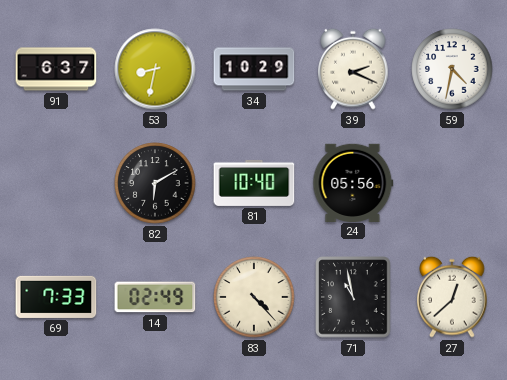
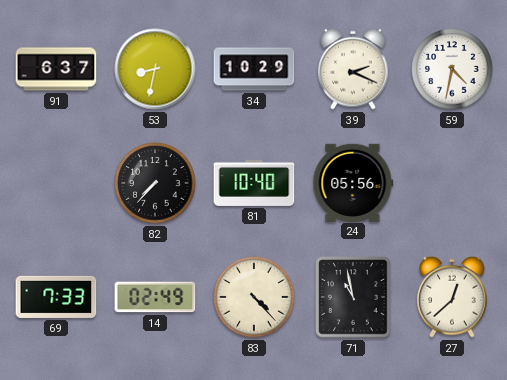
82: 6:10 -> 7:37
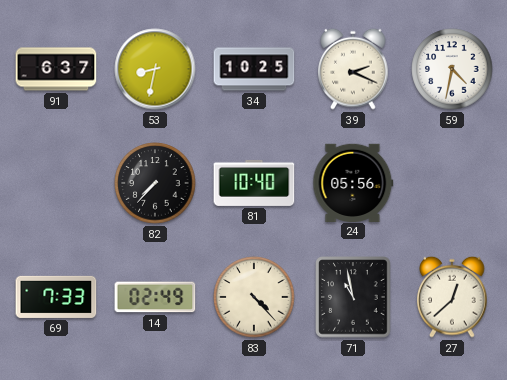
34: 10:29 -> 10:25
